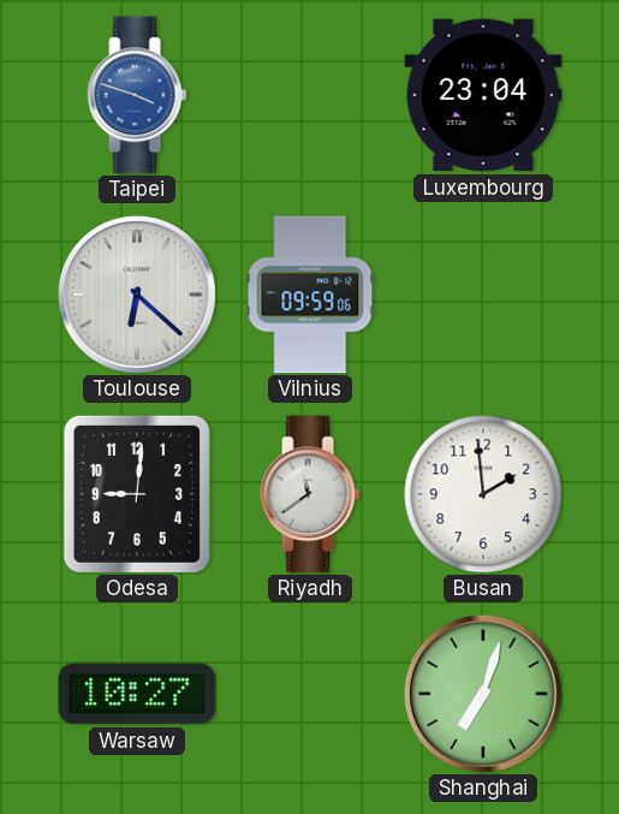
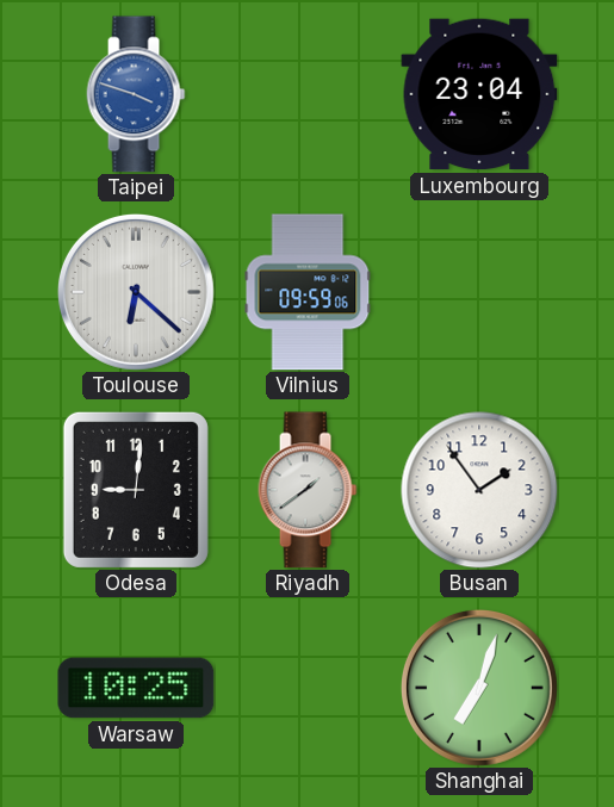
Riyadh: 11:39 -> 1:39
Busan: 1:59 -> 1:54
Warsaw: 10:27 -> 10:25
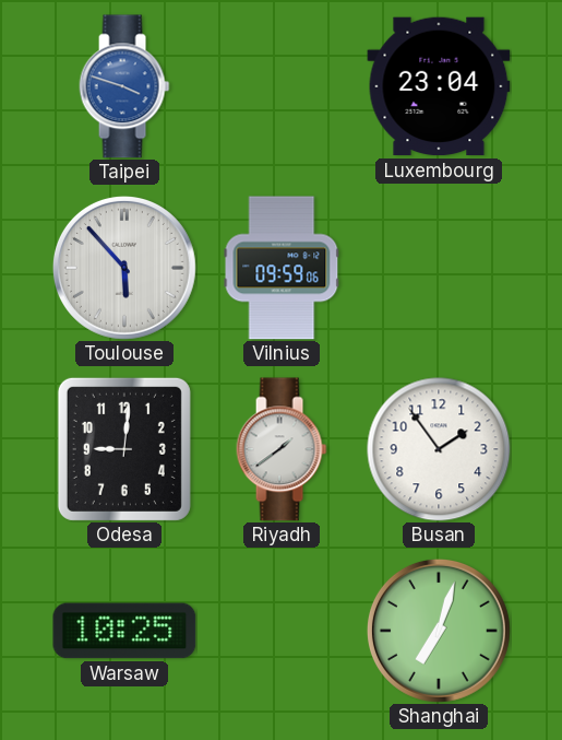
Toulouse: 6:22 -> 5:53
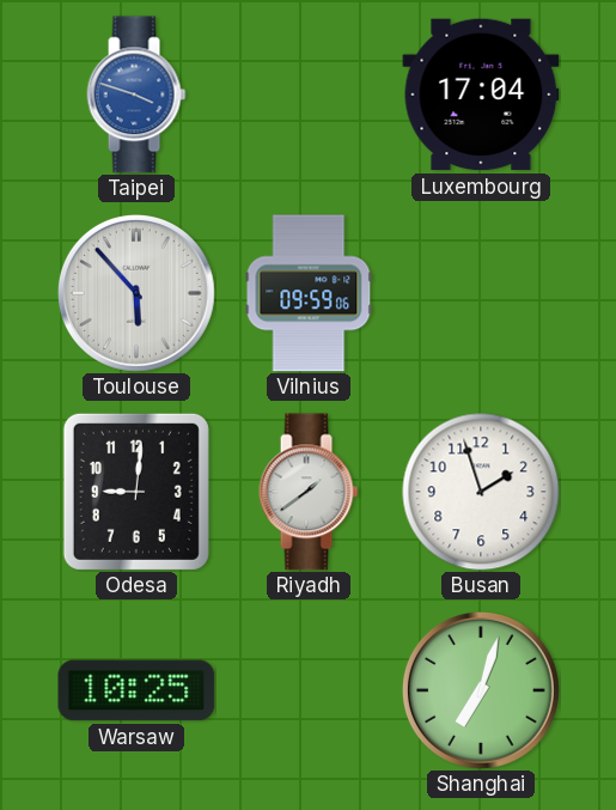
Luxembourg: 23:04 -> 17:04
Busan: 1:54 -> 1:57
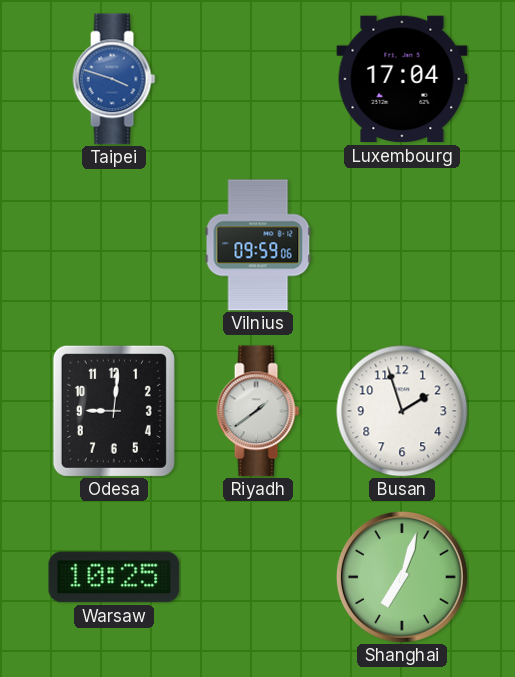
Toulouse: 5:53 -> none
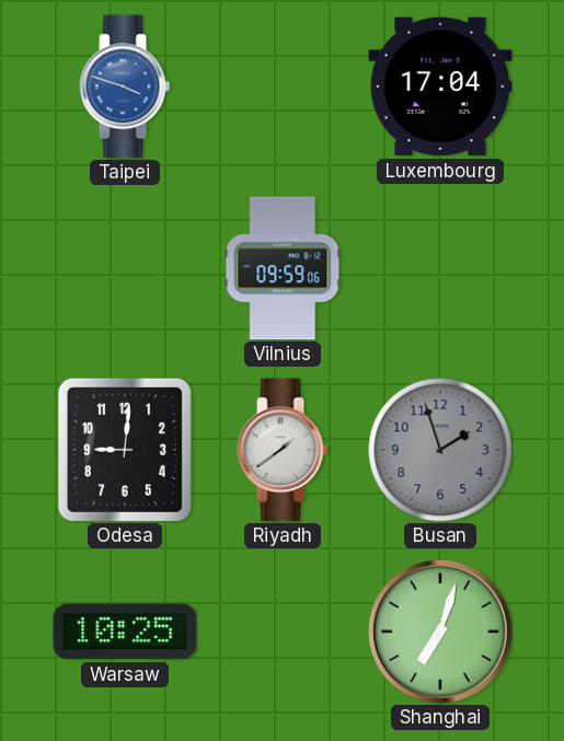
Busan dial: white -> grey
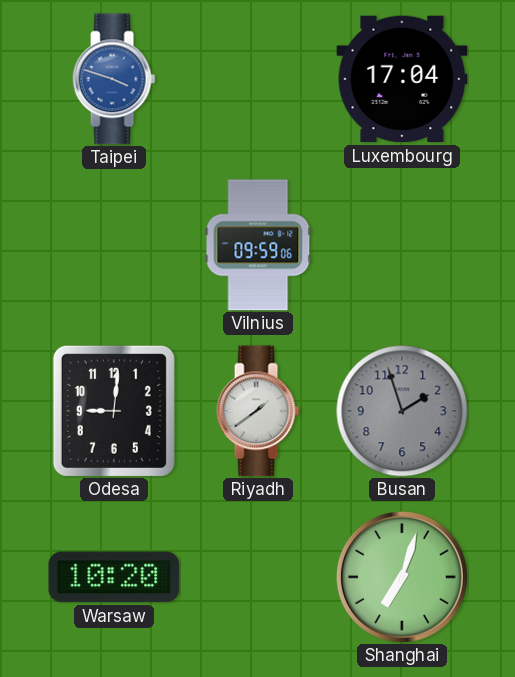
Warsaw: 10:25 -> 10:20
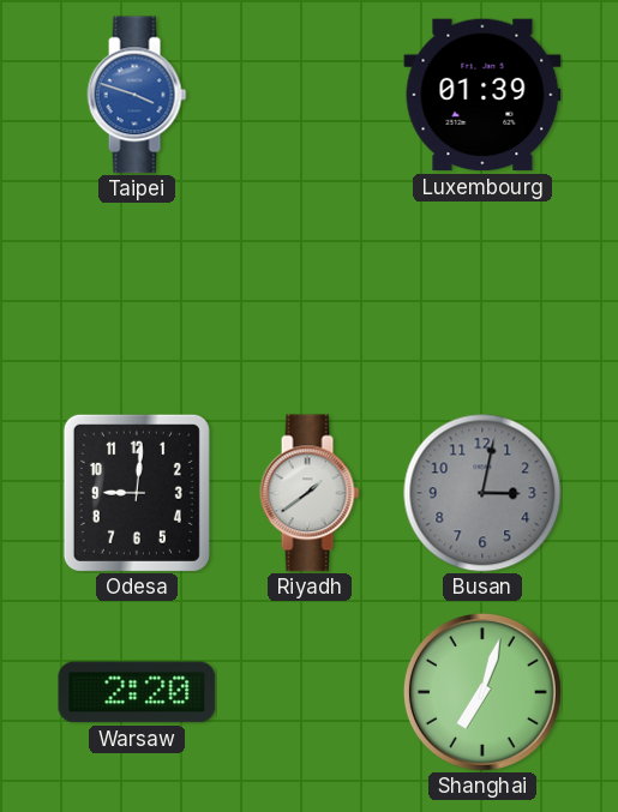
Luxembourg: 17:04 -> 01:39
Vilnius: 09:59 -> none
Busan: 1:57 -> 3:02
Warsaw: 10:20 -> 2:20
